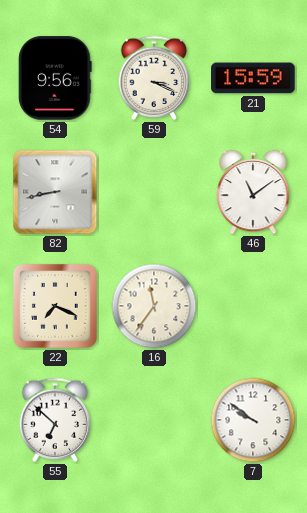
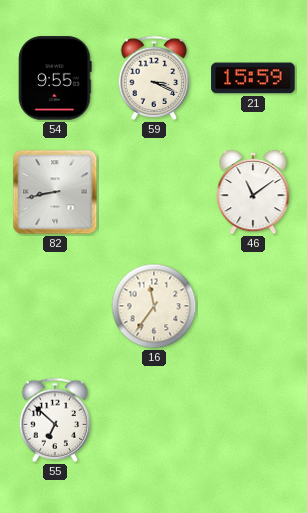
54: 9:56 -> 9:55
22: 7:19 -> none
7: 9:51 -> none
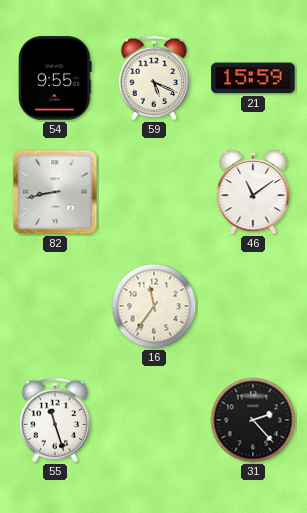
59: 3:19 -> 5:19
55: 6:52 -> 11:27
31: none -> 2:23
